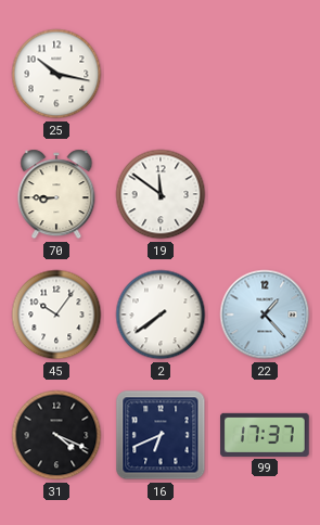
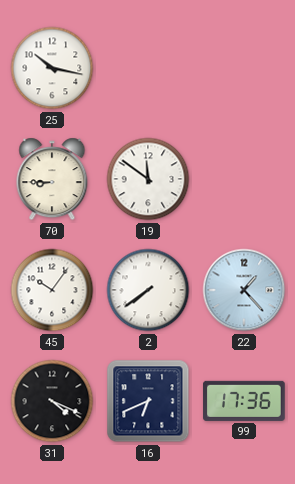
99: 17:37 -> 17:36
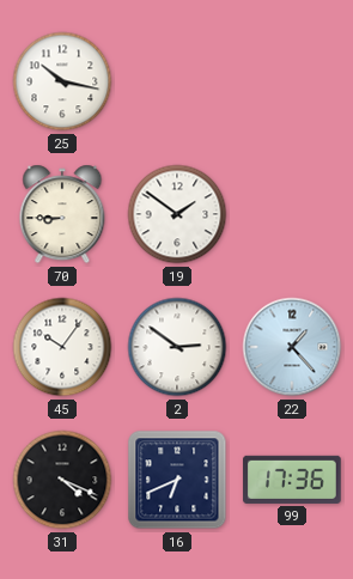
19: 11:51 -> 1:51
2: 7:39 -> 2:51
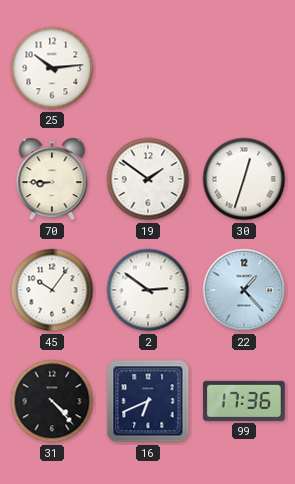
25: 10:17 -> 10:14
30: none -> 12:33
31: 4:19 -> 4:23
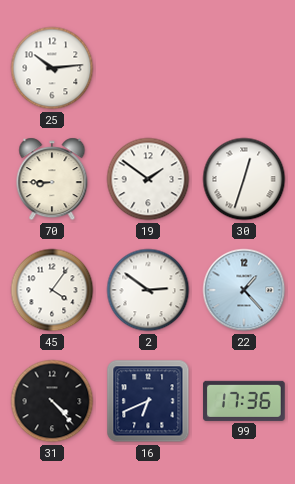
45: 10:06 -> 4:06
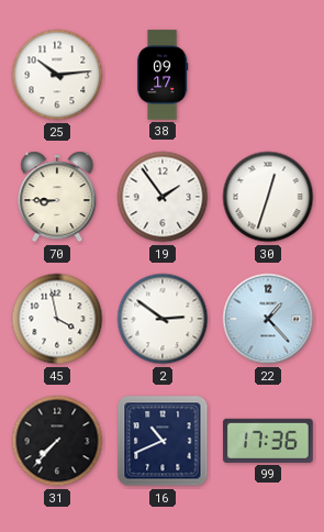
38: none -> 09:17
19: 1:51 -> 1:54
45: 4:06 -> 3:58
31: 4:23 -> 7:37
16: 6:41 -> 10:41
